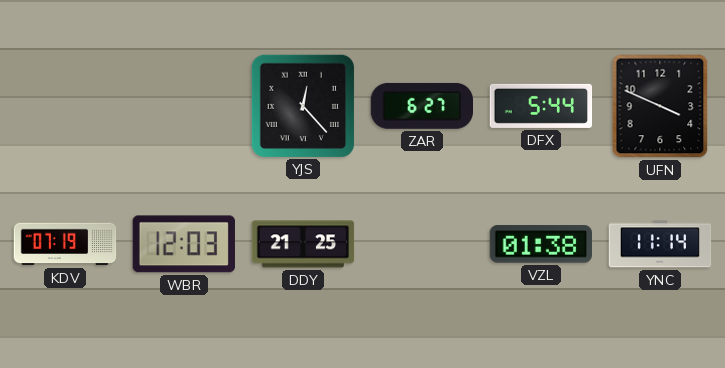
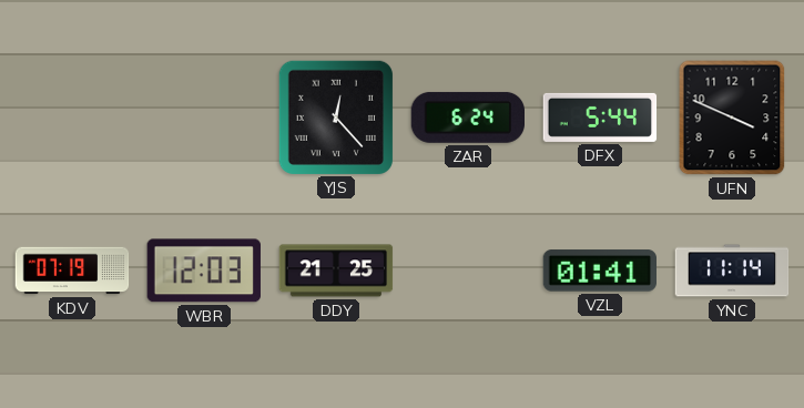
ZAR: 6:27 -> 6:24
VZL: 01:38 -> 01:41
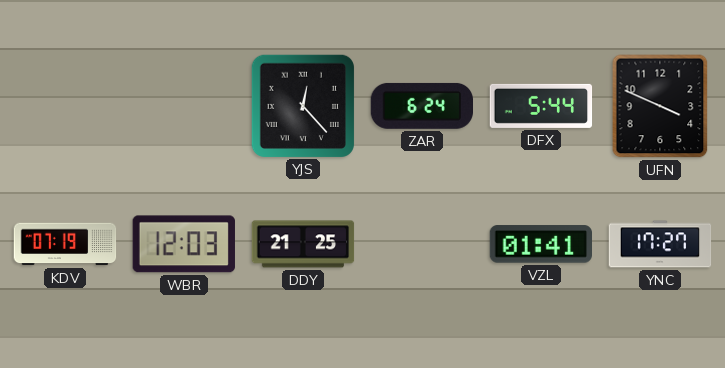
YNC: 11:14 -> 17:27
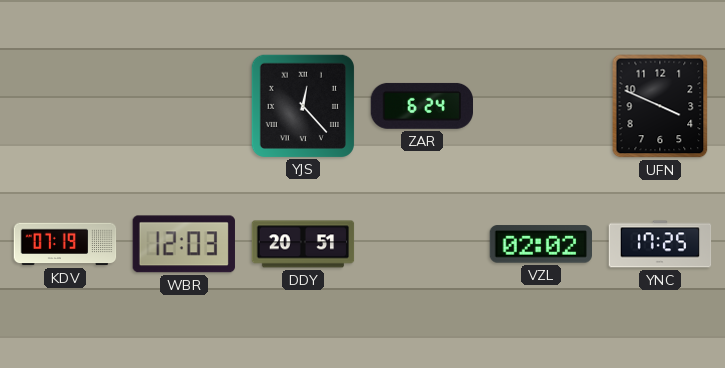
DFX: 5:44 -> none
DDY: 21:25 -> 20:51
VZL: 01:41 -> 02:02
YNC: 17:27 -> 17:25
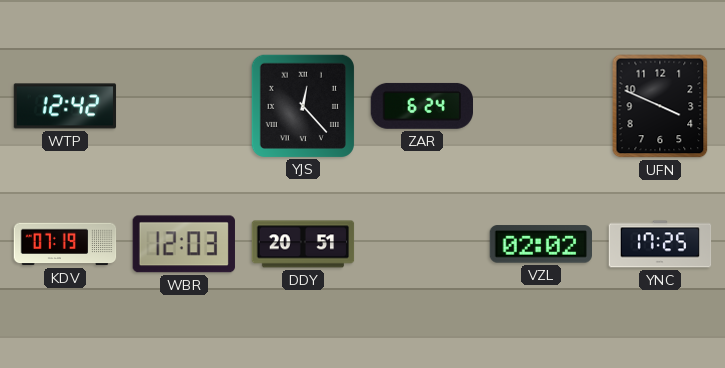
WTP: none -> 12:42
